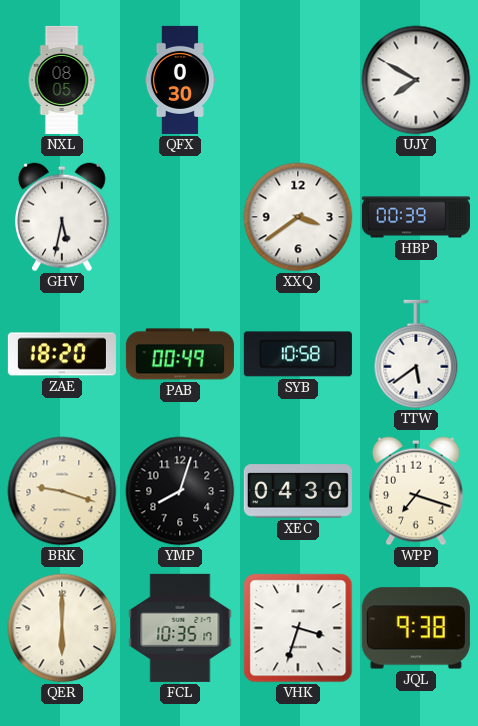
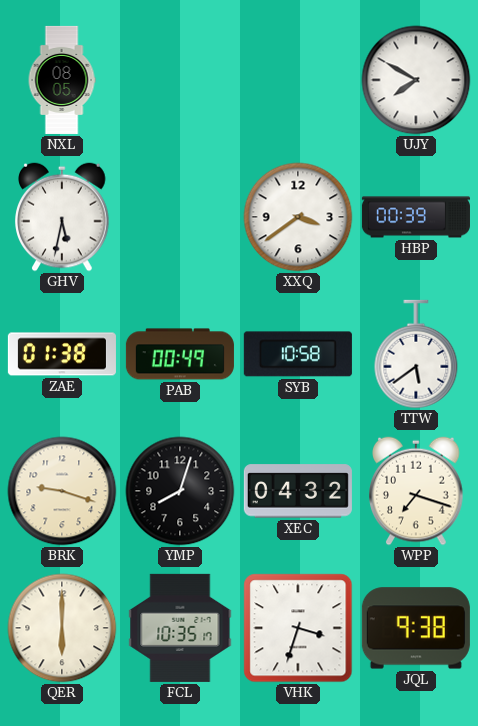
QFX: 0:30 -> none
ZAE: 18:20 -> 01:38
XEC: 04:30 -> 04:32
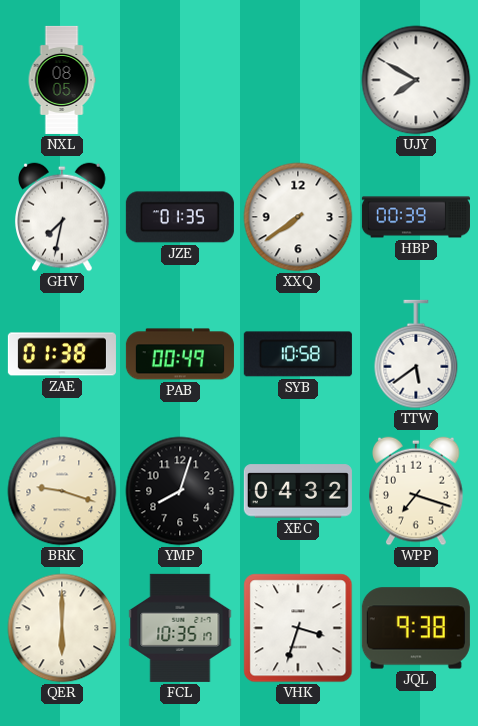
GHV: 5:32 -> 7:32
JZE: none -> 01:35
XXQ: 3:39 -> 7:39
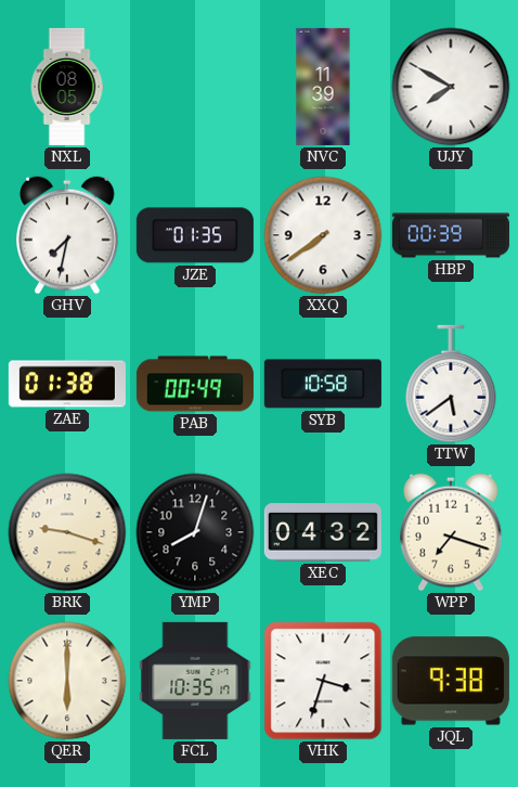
NVC: none -> 11:39
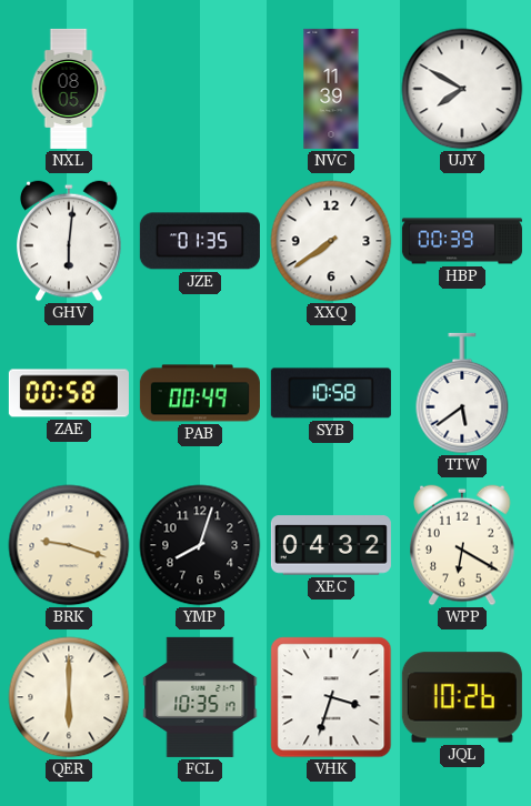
GHV: 7:32 -> 6:01
ZAE: 01:38 -> 00:58
WPP: 7:18 -> 6:20
JQL: 9:38 -> 10:26
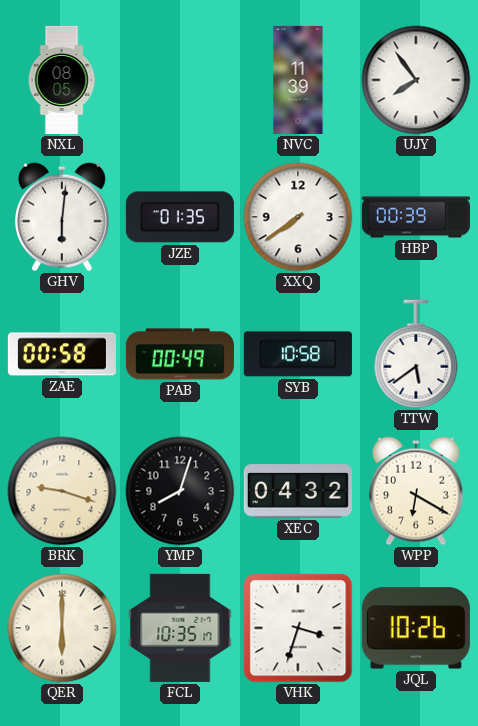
UJY: 7:50 -> 7:54
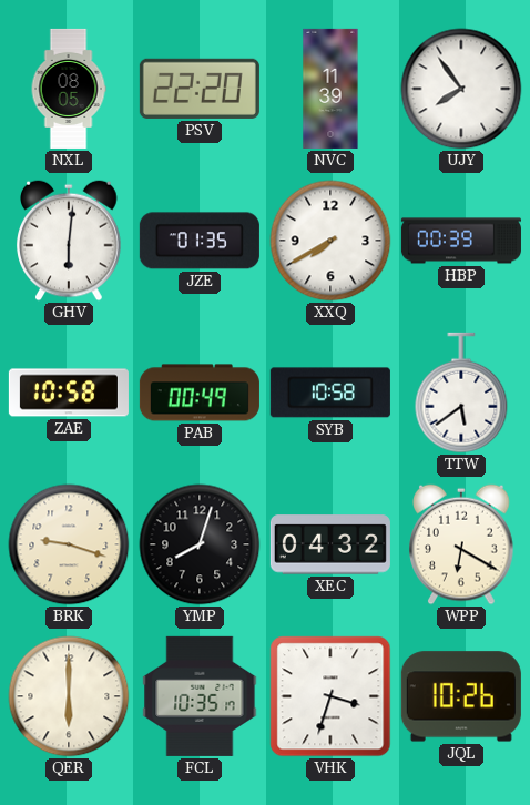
PSV: none -> 22:20
XXQ: 7:39 -> 7:40
ZAE: 00:58 -> 10:58
